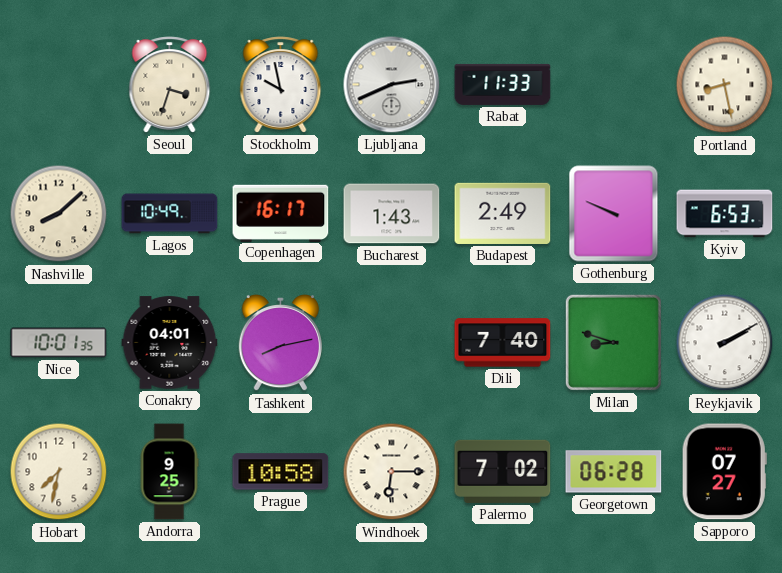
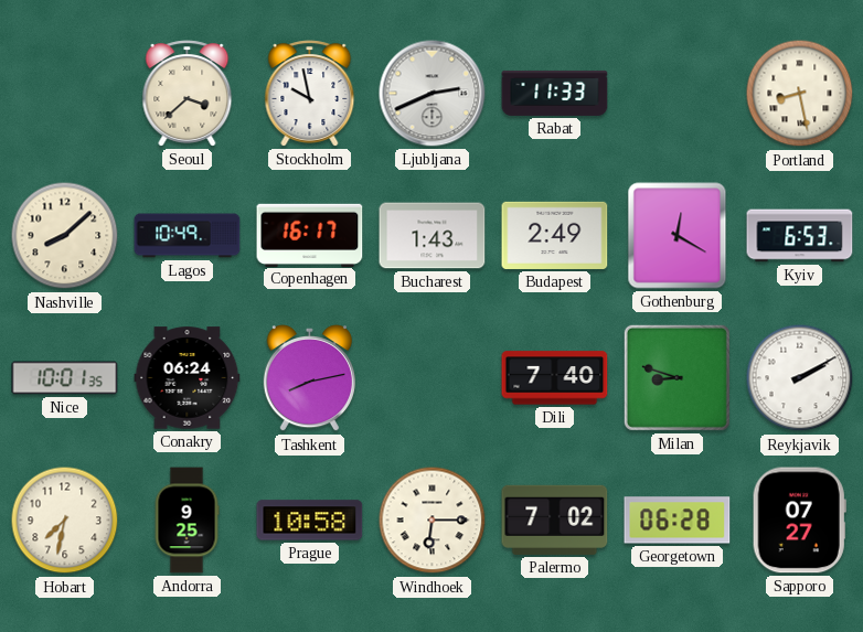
Seoul: 3:33 -> 3:38
Gothenburg: 9:49 -> 12:20
Conakry: 04:01 -> 06:24
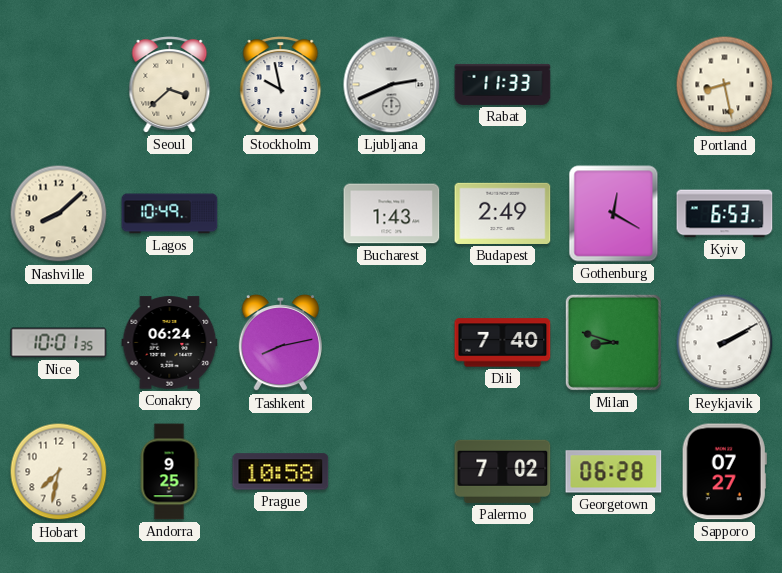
Copenhagen: 16:17 -> none
Windhoek: 6:15 -> none
